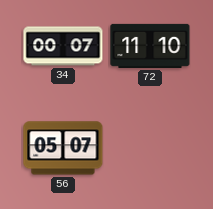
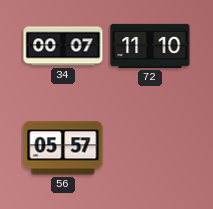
56: 05:07 -> 05:57
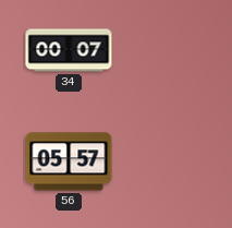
72: 11:10 -> none
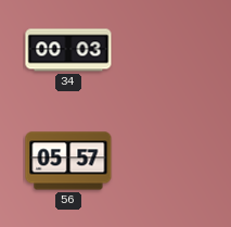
34: 00:07 -> 00:03
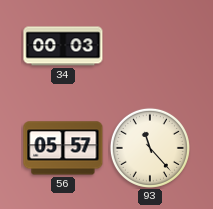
93: none -> 11:23
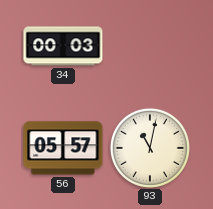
93: 11:23 -> 11:02
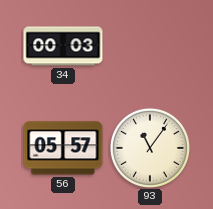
93: 11:02 -> 11:06
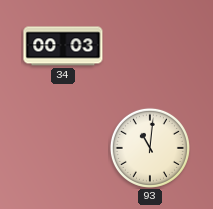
56: 05:57 -> none
93: 11:06 -> 11:01
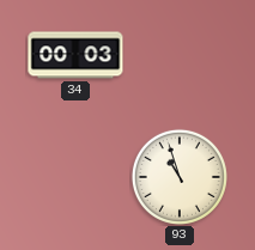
93: 11:01 -> 10:57
